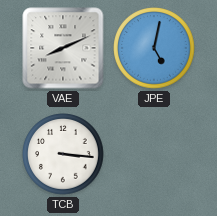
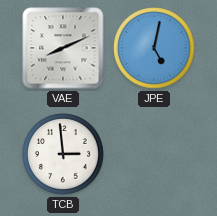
TCB: 3:16 -> 2:59
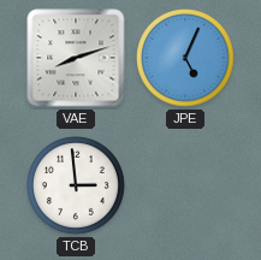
VAE: 8:11 -> 8:12
JPE: 5:02 -> 5:04
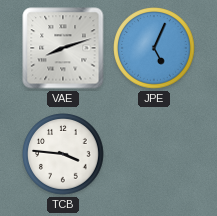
TCB: 2:59 -> 3:46
